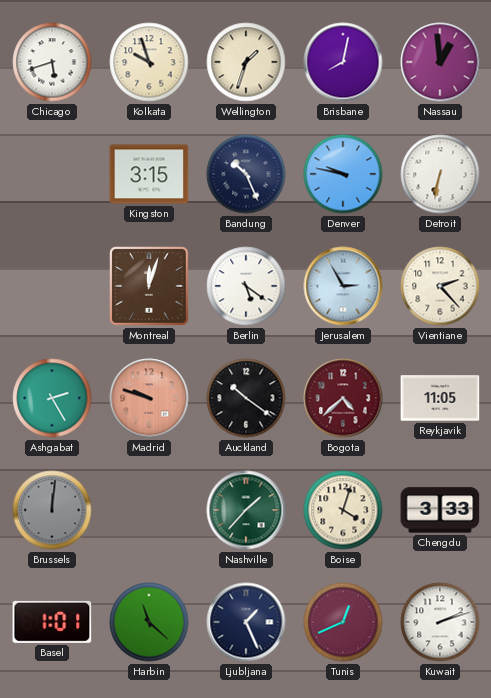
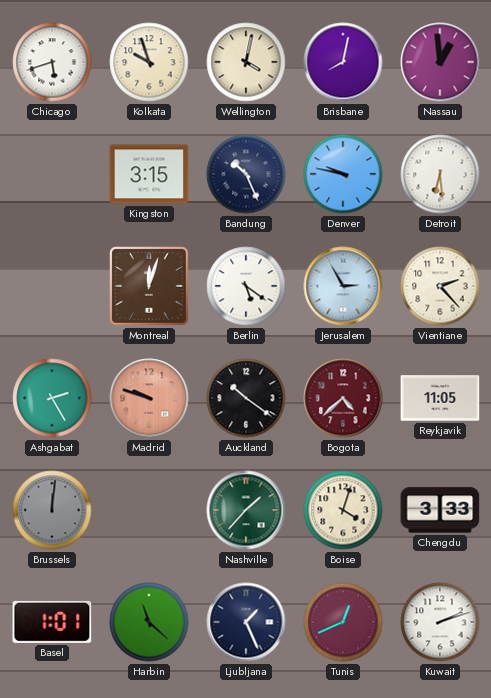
Wellington: 1:33 -> 4:02
Detroit: 6:32 -> 6:29
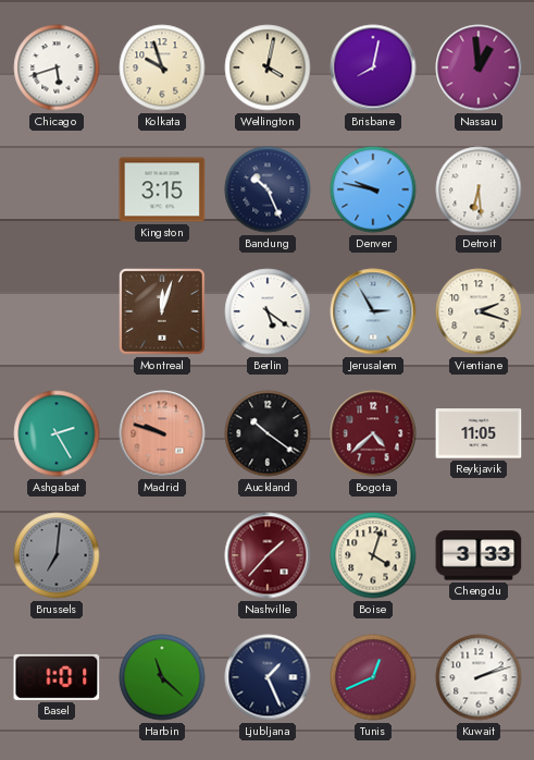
Vientiane: 2:23 -> 2:18
Brussels: 12:01 -> 7:01
Nashville dial: green -> burgundy
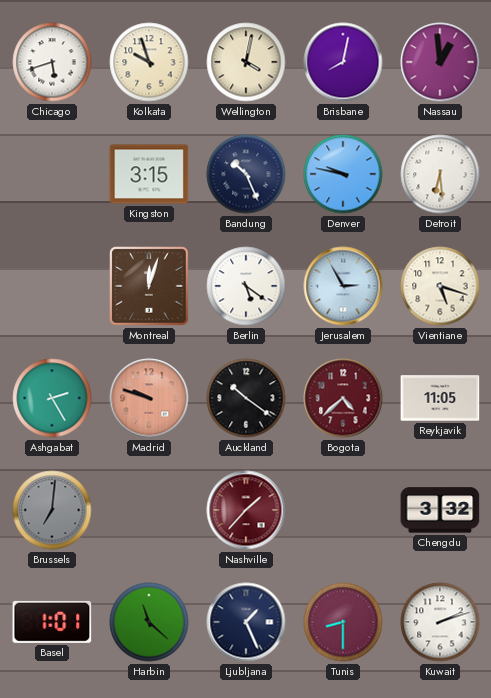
Vientiane: 2:18 -> 5:18
Boise: 4:03 -> none
Chengdu: 3:33 -> 3:32
Tunis: 12:41 -> 8:30
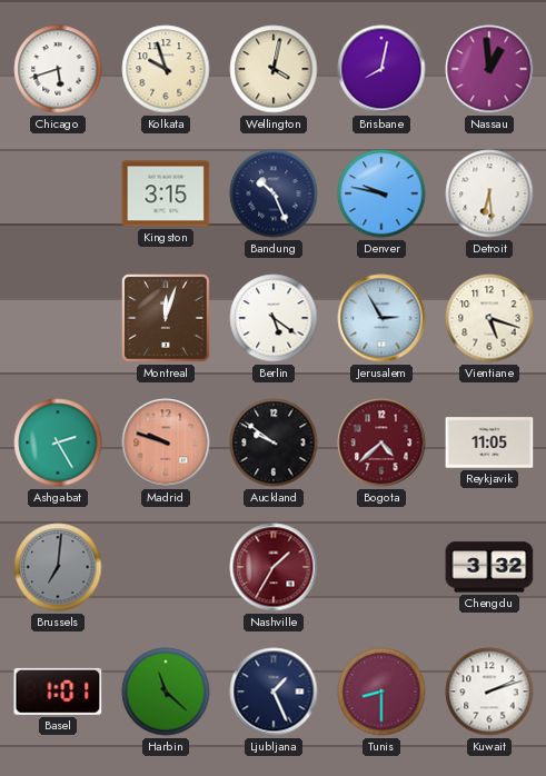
Auckland: 10:21 -> 9:51
Nashville: 1:37 -> 1:35
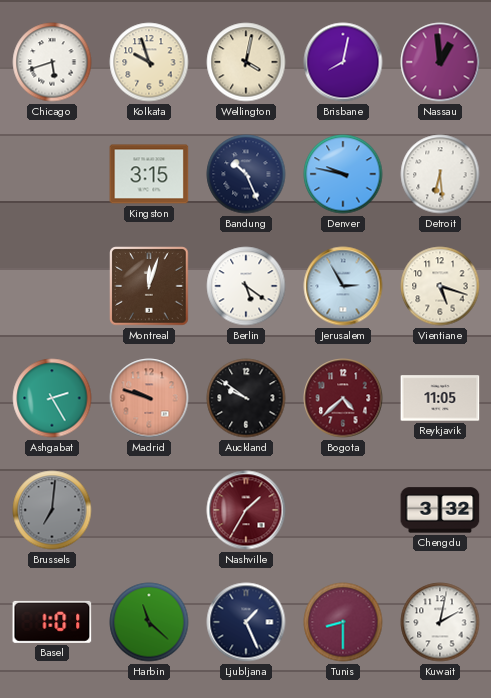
Kuwait: 2:12 -> 2:02
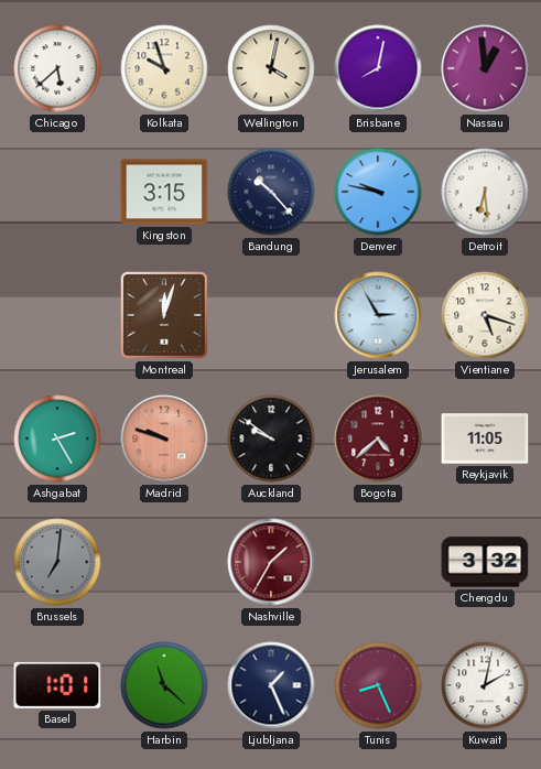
Chicago: 5:42 -> 5:38
Bandung: 10:26 -> 10:23
Berlin: 5:21 -> none
Tunis: 8:30 -> 8:26
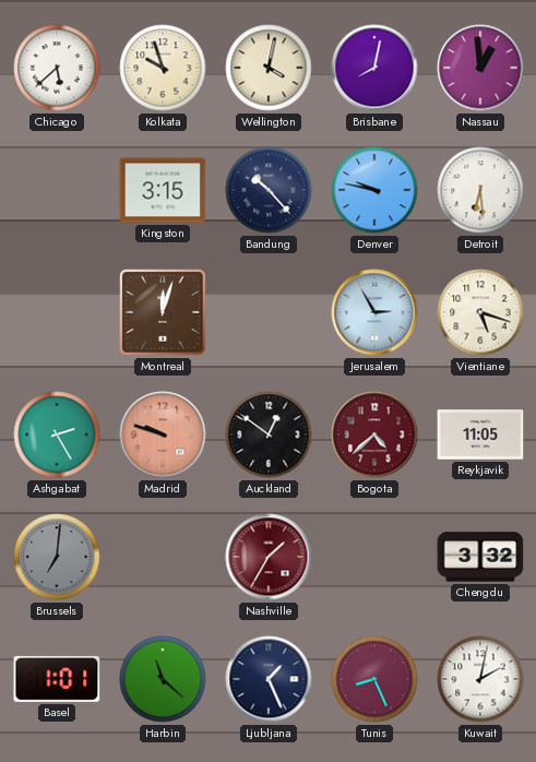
Auckland: 9:51 -> 12:51
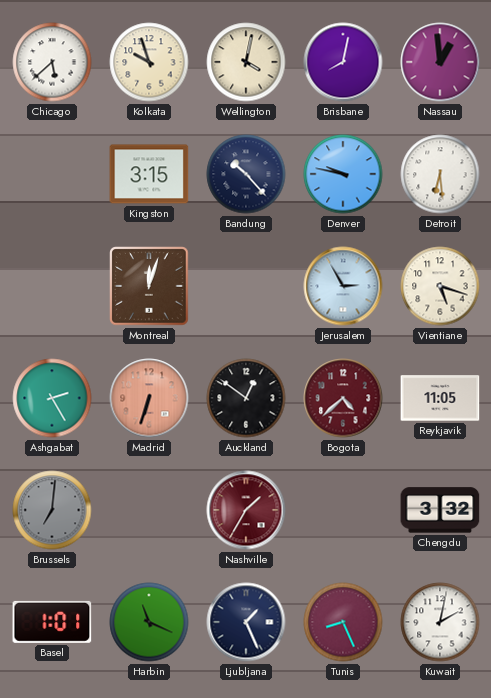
Madrid: 9:48 -> 6:33
Harbin: 11:22 -> 11:19
